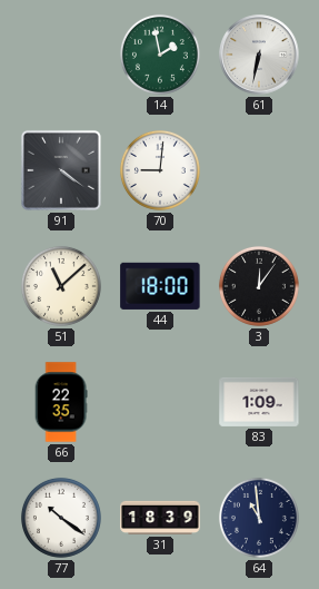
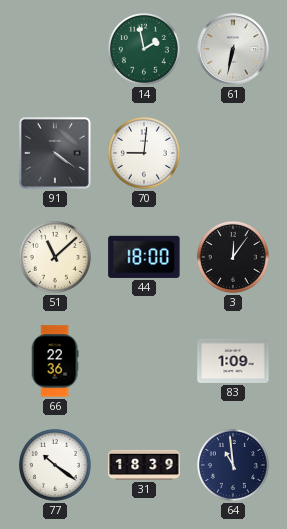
66: 22:35 -> 22:36
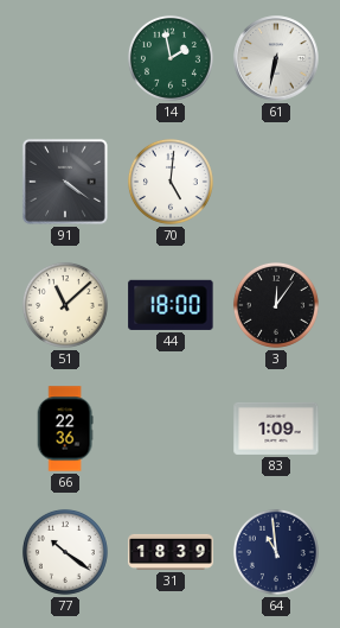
70: 9:01 -> 5:01
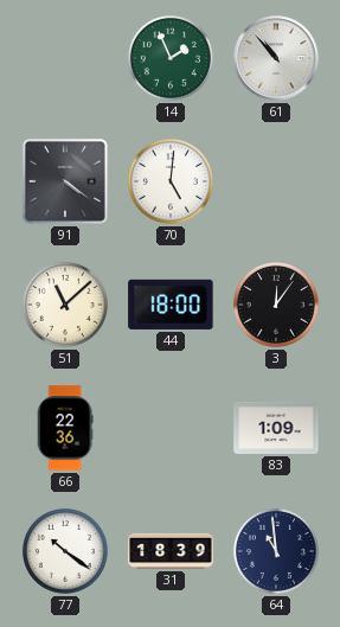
14: 1:58 -> 1:56
61: 6:32 -> 10:53
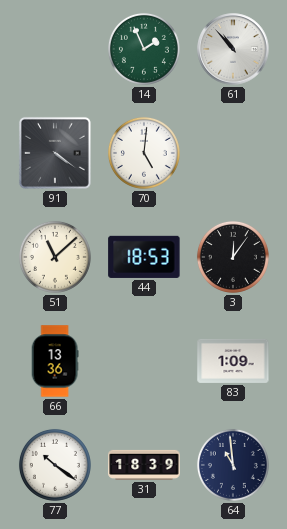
44: 18:00 -> 18:53
66: 22:36 -> 13:36
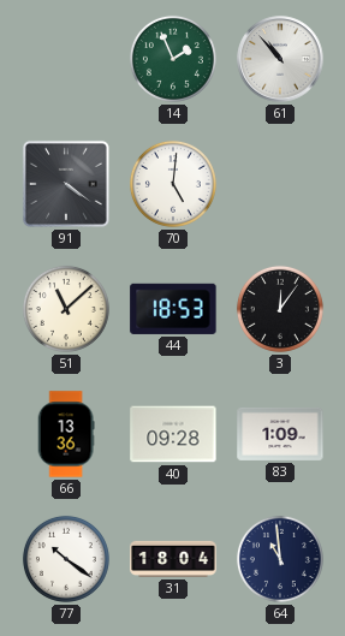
40: none -> 09:28
31: 18:39 -> 18:04
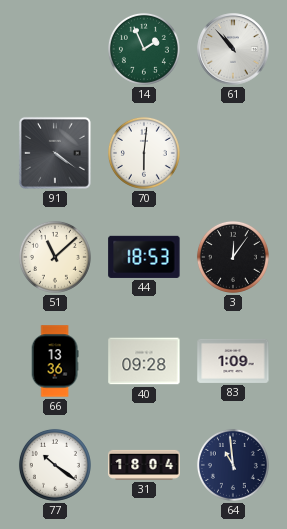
70: 5:01 -> 6:01
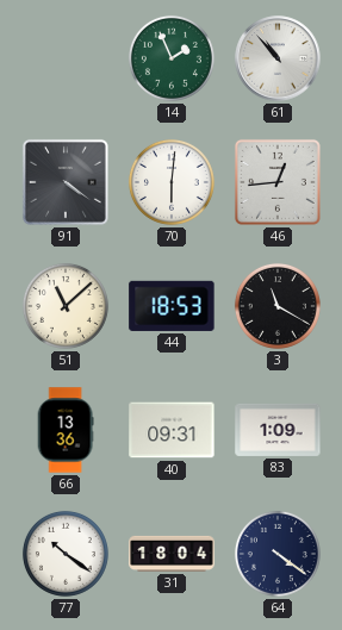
46: none -> 12:44
3: 12:06 -> 11:20
40: 09:28 -> 09:31
64: 10:59 -> 4:21
